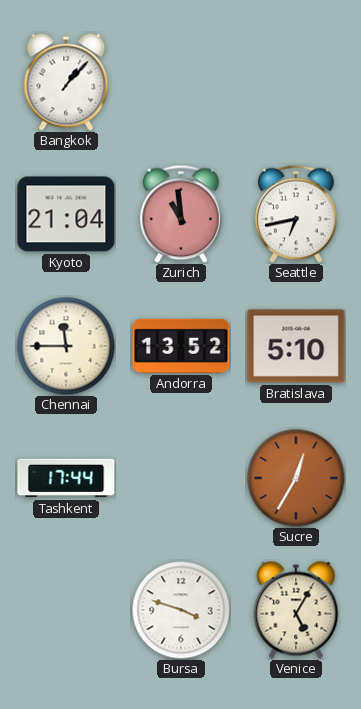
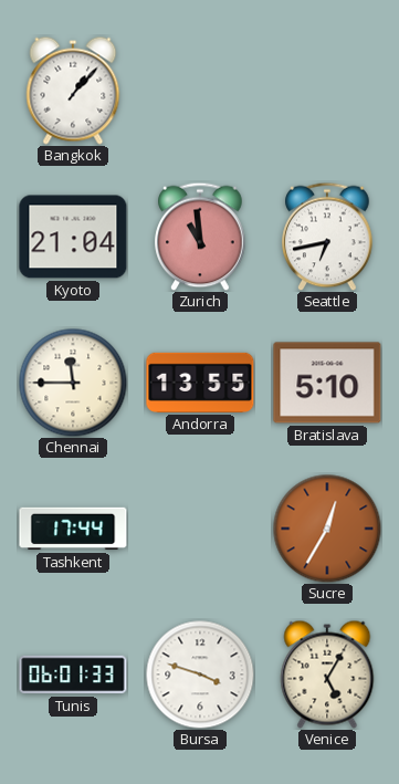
Andorra: 13:52 -> 13:55
Tunis: none -> 06:01
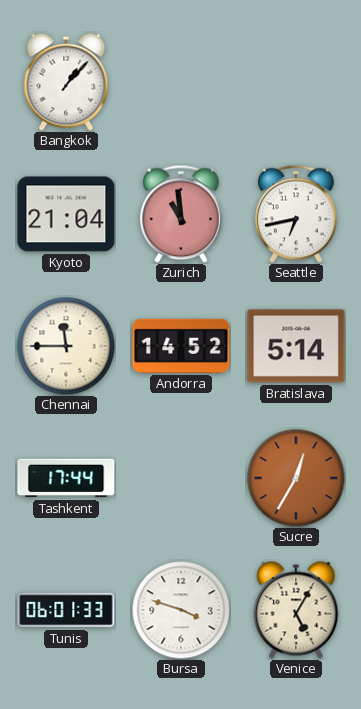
Andorra: 13:55 -> 14:52
Bratislava: 5:10 -> 5:14
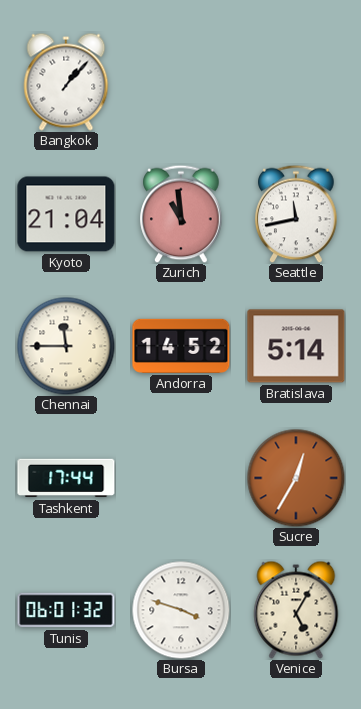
Seattle: 6:43 -> 11:43
Tunis: 06:01:33 -> 06:01:32
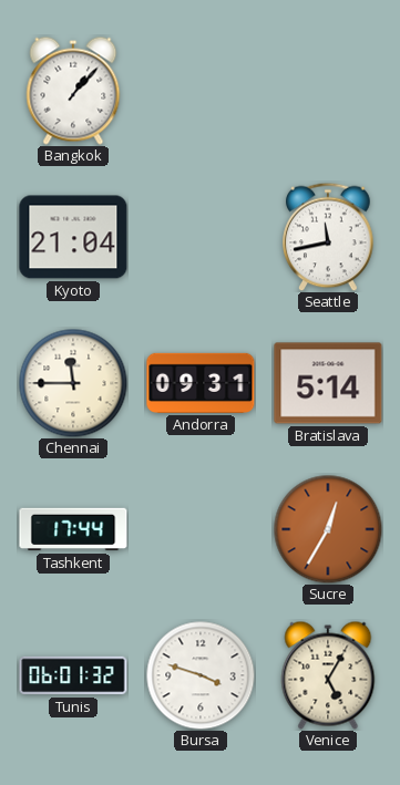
Zurich: 10:59 -> none
Andorra: 14:52 -> 09:31
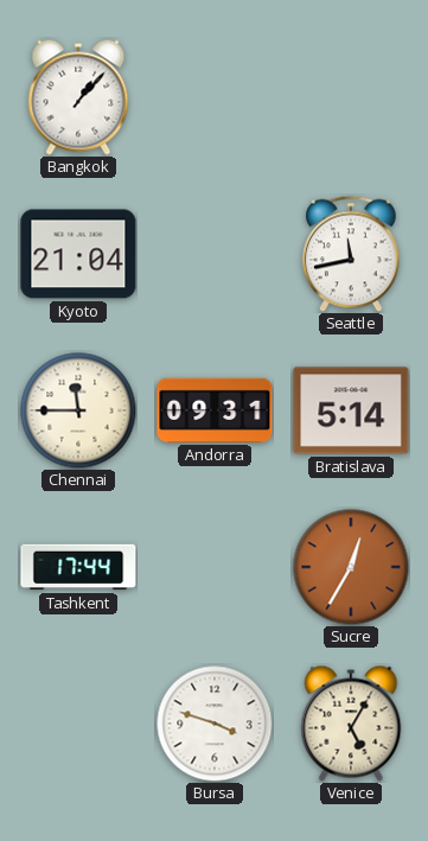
Tunis: 06:01 -> none
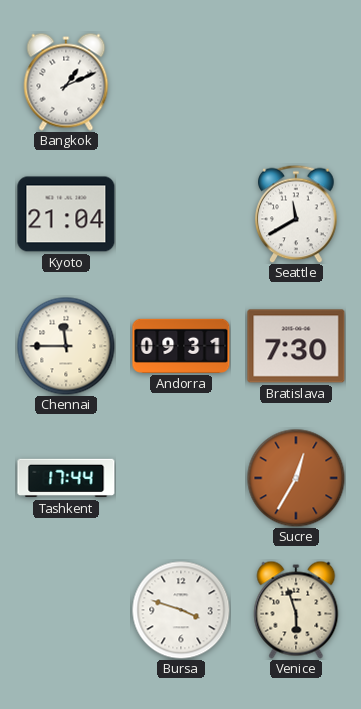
Bangkok: 1:07 -> 1:11
Seattle: 11:43 -> 11:40
Bratislava: 5:14 -> 7:30
Venice: 5:05 -> 5:57
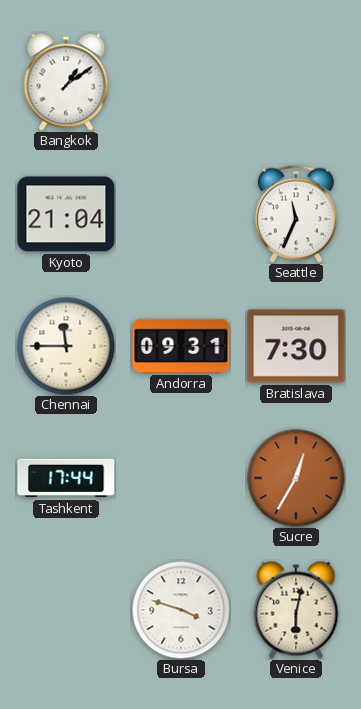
Bangkok: 1:11 -> 1:09
Seattle: 11:40 -> 11:34
Venice: 5:57 -> 6:02
